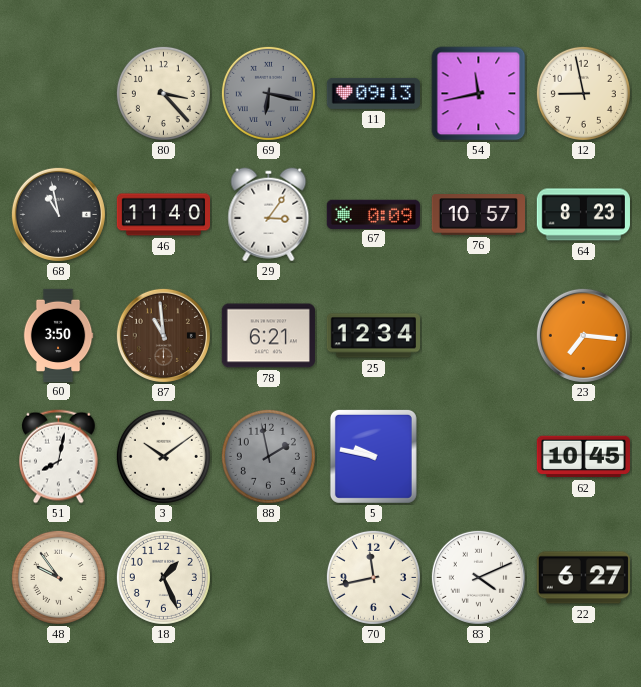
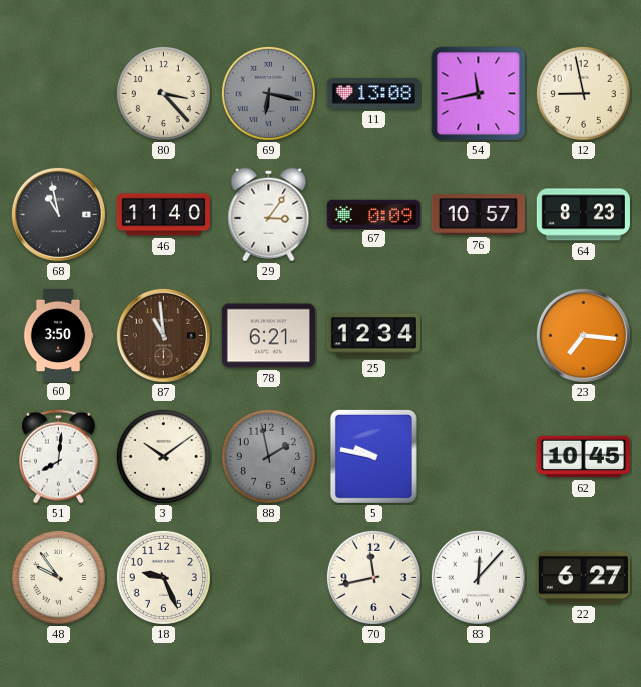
11: 09:13 -> 13:08
51: 8:02 -> 8:01
18: 1:26 -> 9:26
83: 4:11 -> 12:07
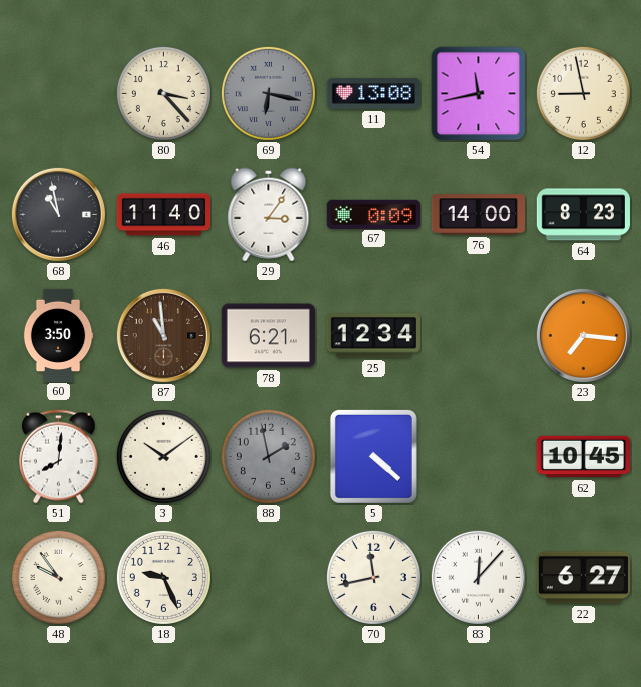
76: 10:57 -> 14:00
5: 9:47 -> 4:22
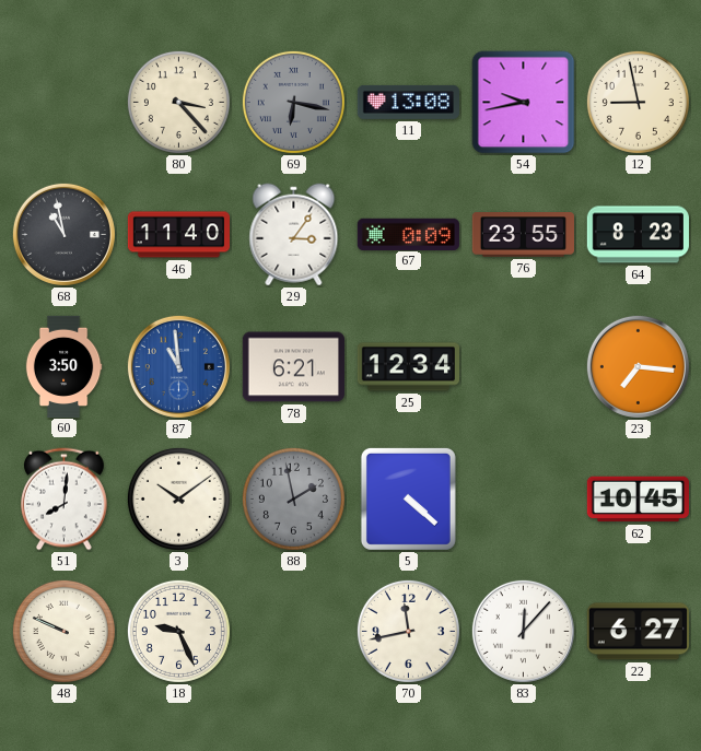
54: 11:43 -> 9:43
76: 14:00 -> 23:55
87 dial: brown -> blue
48: 9:54 -> 9:49
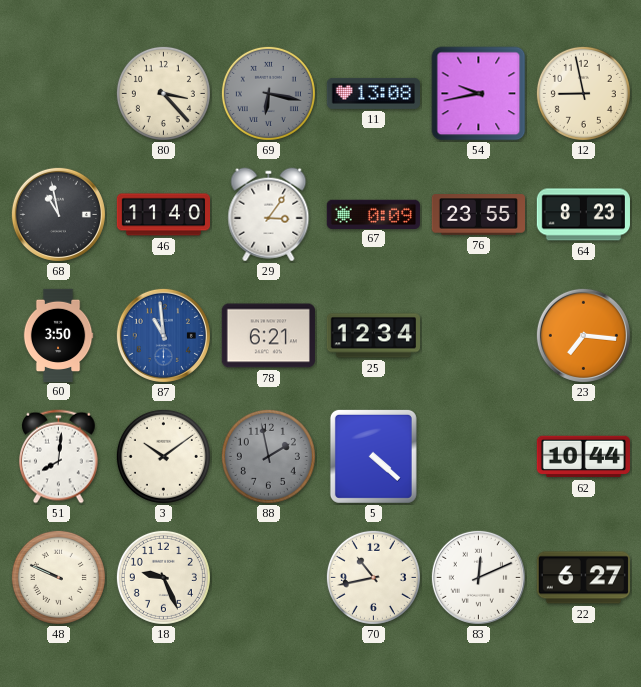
62: 10:45 -> 10:44
70: 11:43 -> 10:43
83: 12:07 -> 12:11
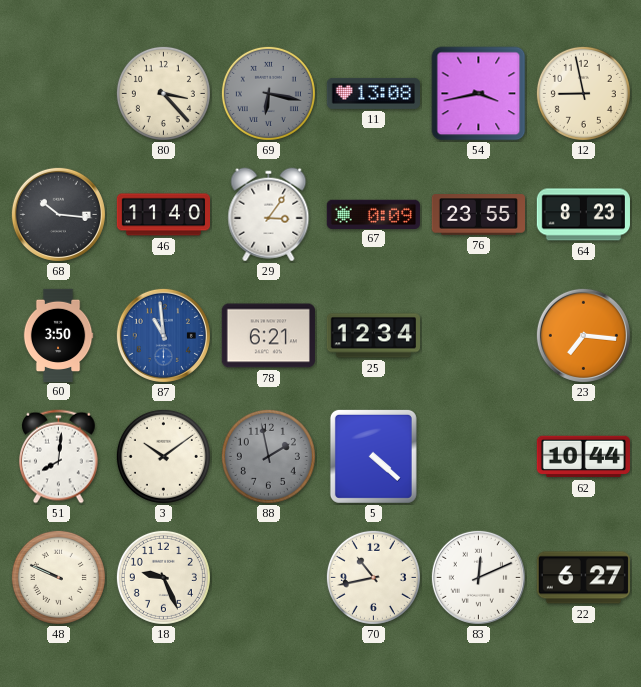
54: 9:43 -> 3:43
68: 10:58 -> 10:16
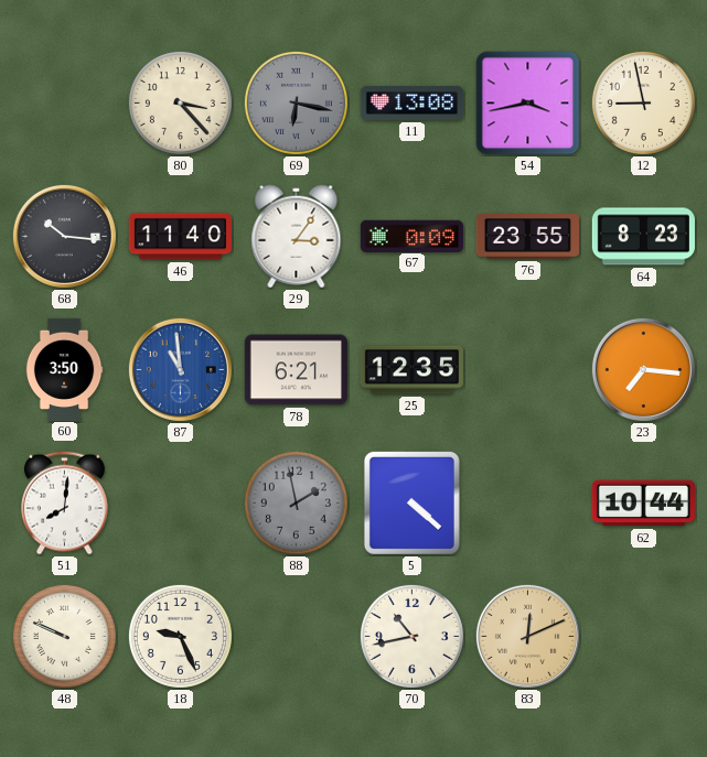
25: 12:34 -> 12:35
3: 10:09 -> none
83 dial: white -> champagne
22: 6:27 -> none
